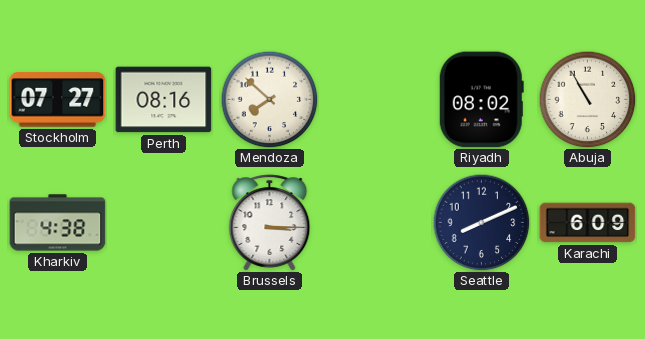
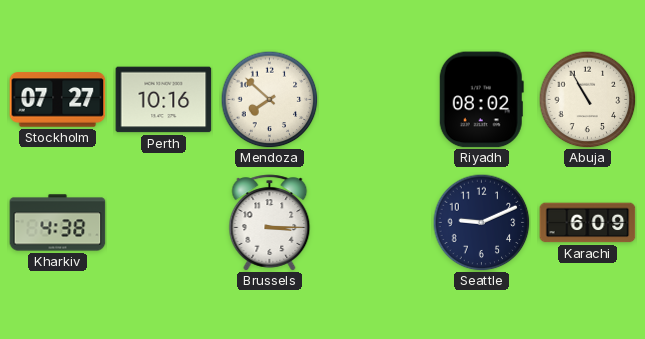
Perth: 08:16 -> 10:16
Seattle: 8:11 -> 9:11
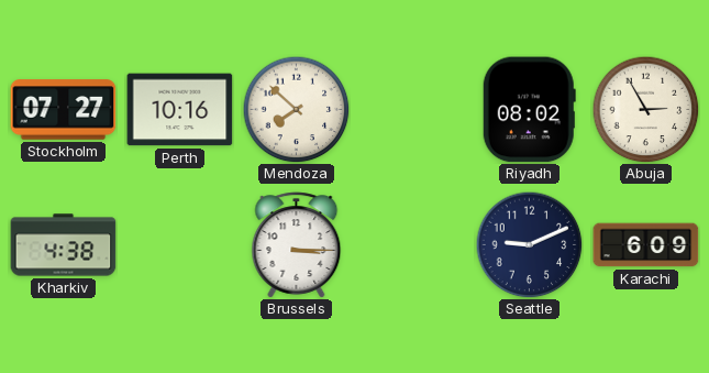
Abuja: 10:55 -> 2:55
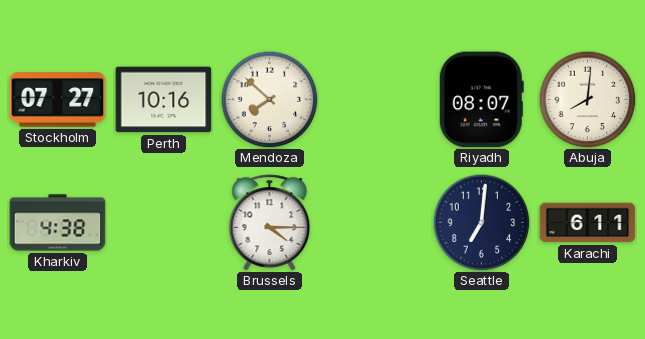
Riyadh: 08:02 -> 08:07
Abuja: 2:55 -> 8:01
Brussels: 3:15 -> 4:15
Seattle: 9:11 -> 7:01
Karachi: 6:09 -> 6:11
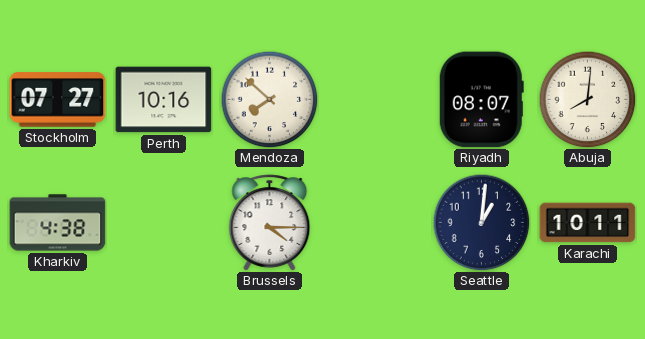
Seattle: 7:01 -> 1:01
Karachi: 6:11 -> 10:11
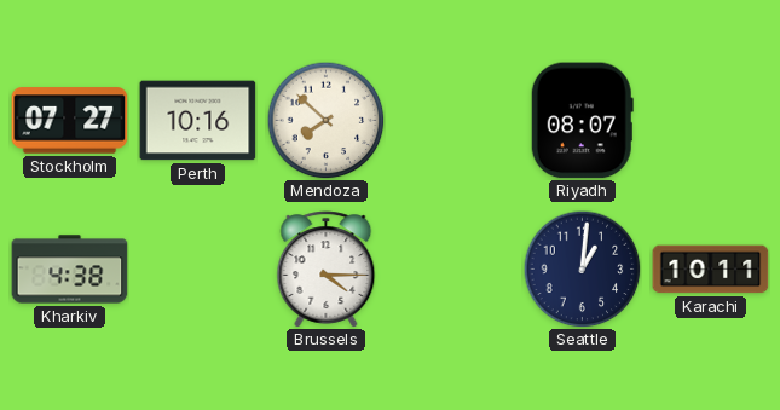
Abuja: 8:01 -> none
